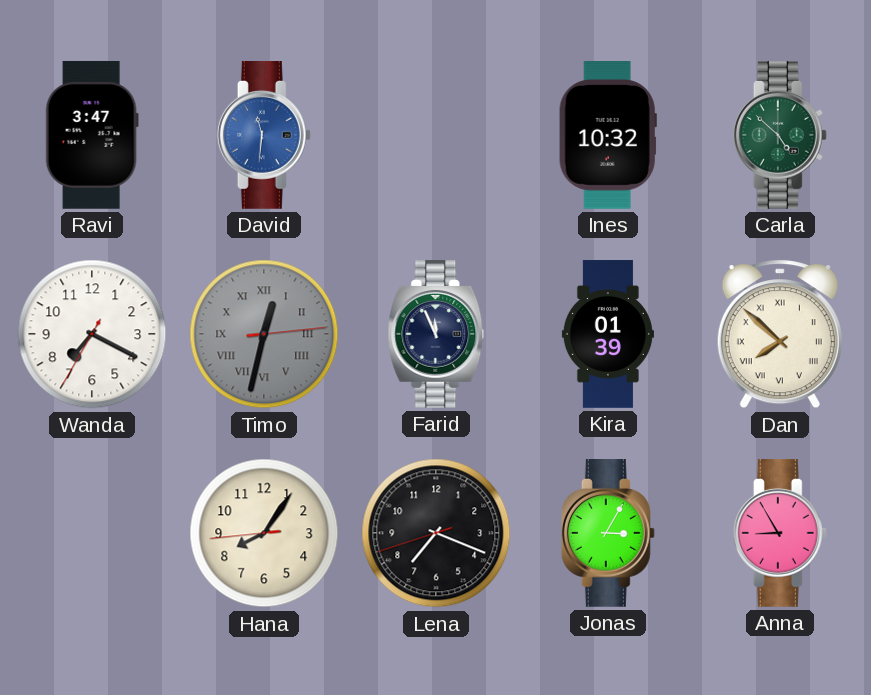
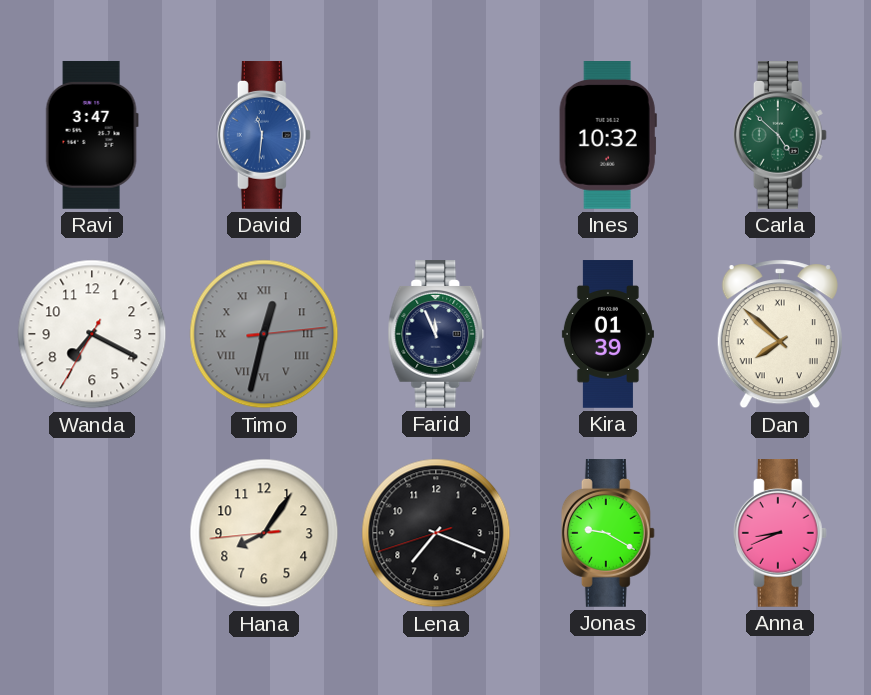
Jonas: 3:05 -> 9:20
Anna: 8:55 -> 8:41
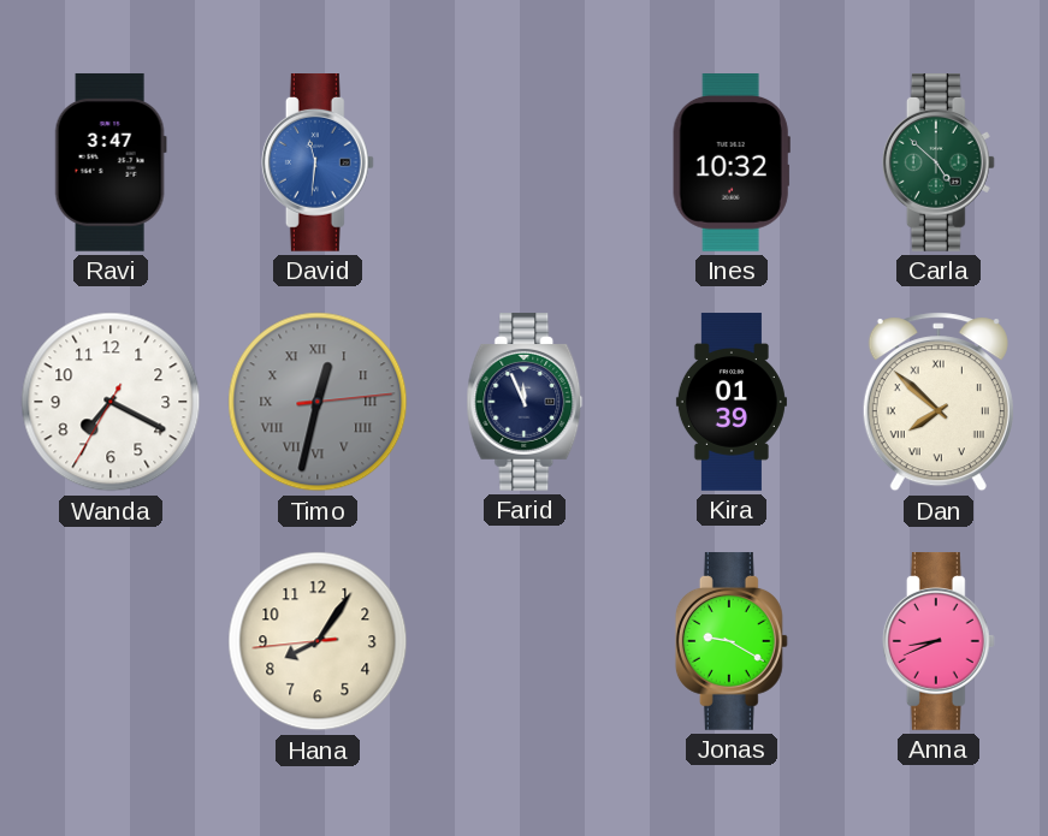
Lena: 7:18 -> none
